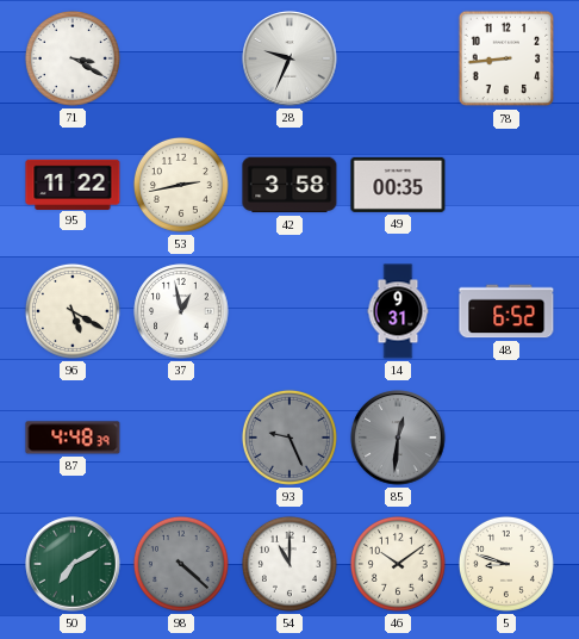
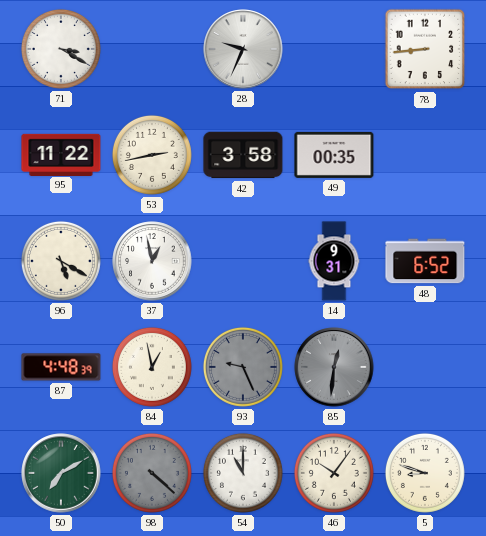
84: none -> 12:58
46: 10:09 -> 10:06
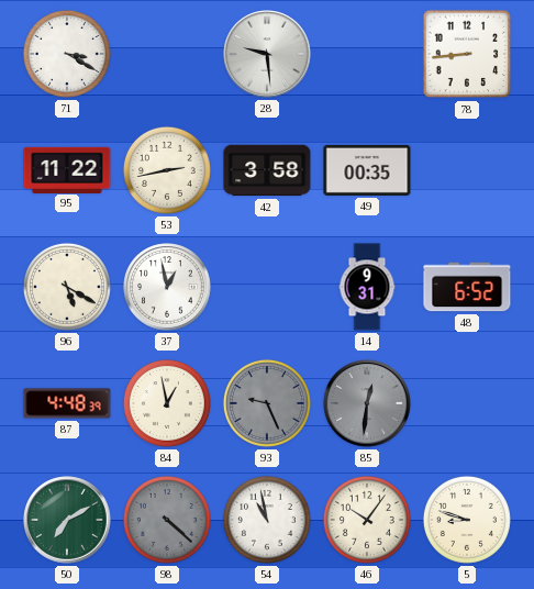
28: 9:34 -> 9:29
54: 11:00 -> 10:58
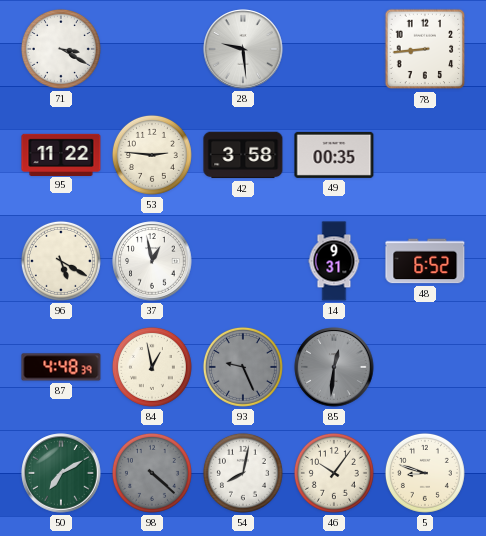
53: 2:43 -> 2:46
54: 10:58 -> 8:02
